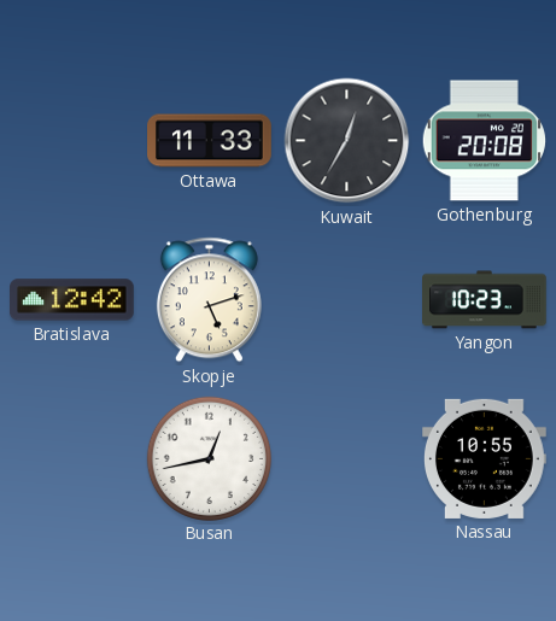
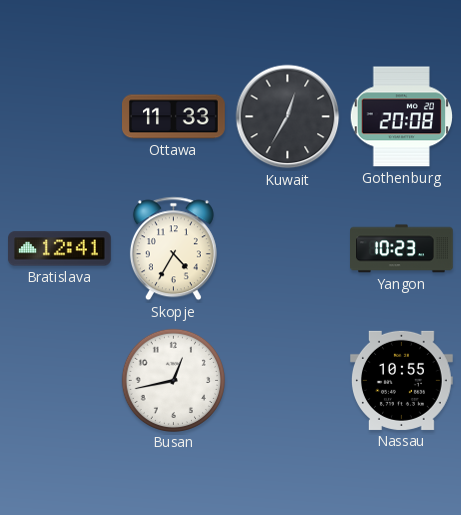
Bratislava: 12:42 -> 12:41
Skopje: 5:12 -> 4:35
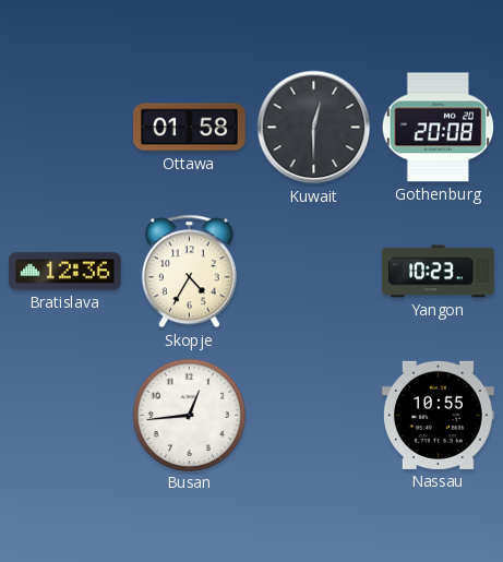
Ottawa: 11:33 -> 01:58
Kuwait: 12:35 -> 12:30
Bratislava: 12:41 -> 12:36
Busan: 12:43 -> 12:44
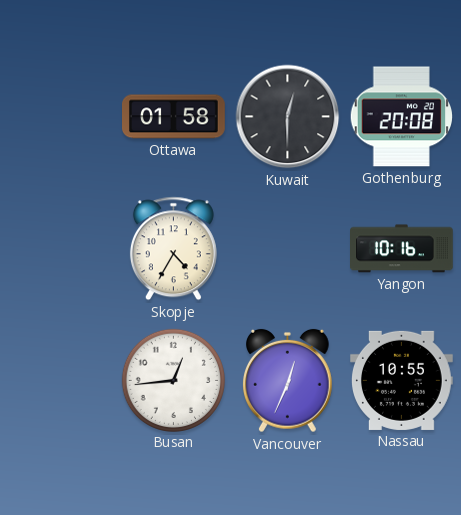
Bratislava: 12:36 -> none
Yangon: 10:23 -> 10:16
Vancouver: none -> 12:34
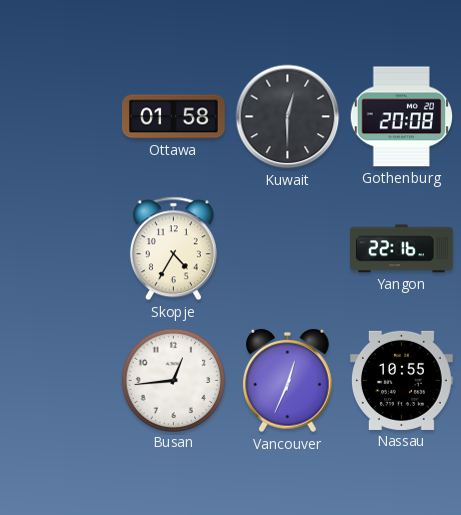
Yangon: 10:16 -> 22:16
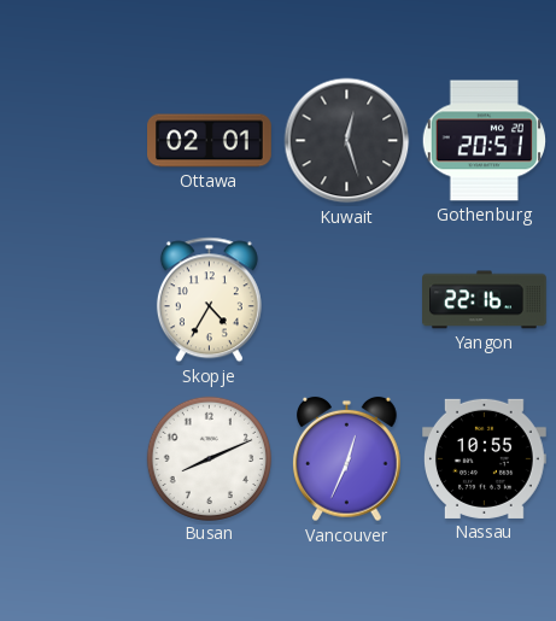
Ottawa: 01:58 -> 02:01
Kuwait: 12:30 -> 12:27
Gothenburg: 20:08 -> 20:51
Busan: 12:44 -> 8:11
